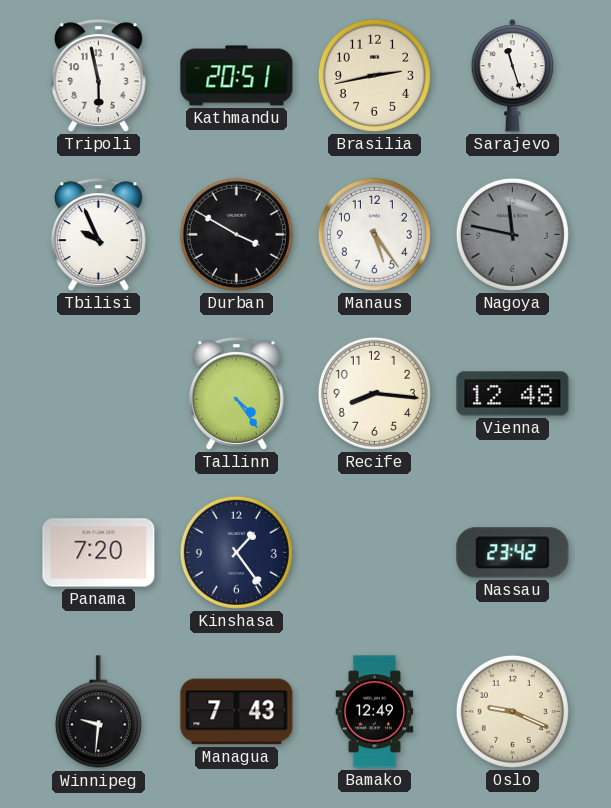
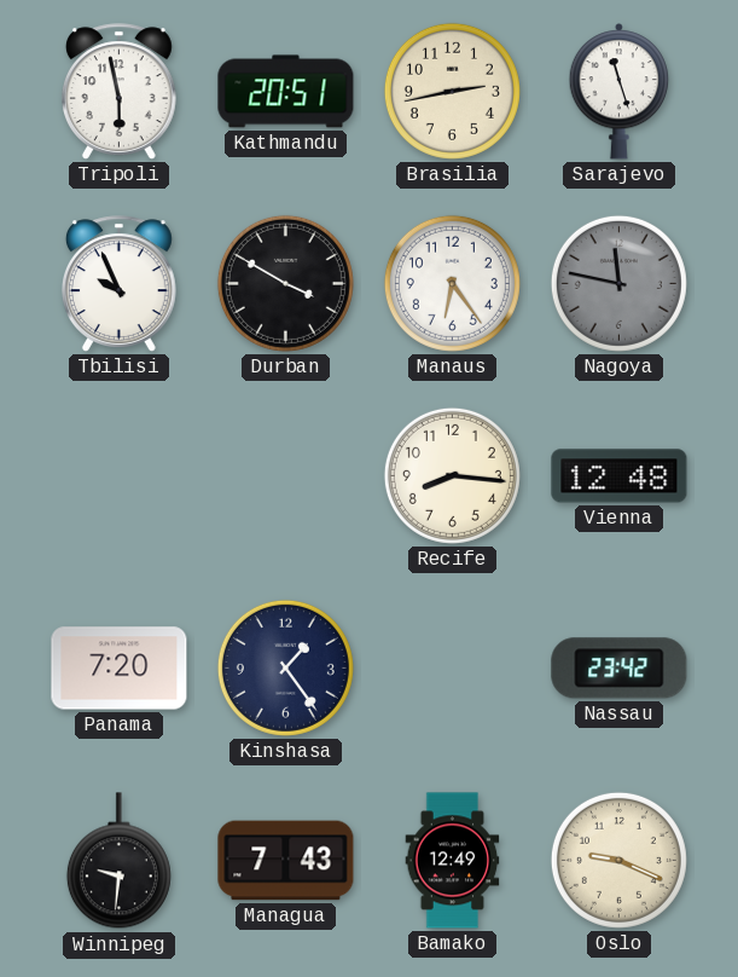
Manaus: 5:24 -> 6:24
Tallinn: 4:24 -> none
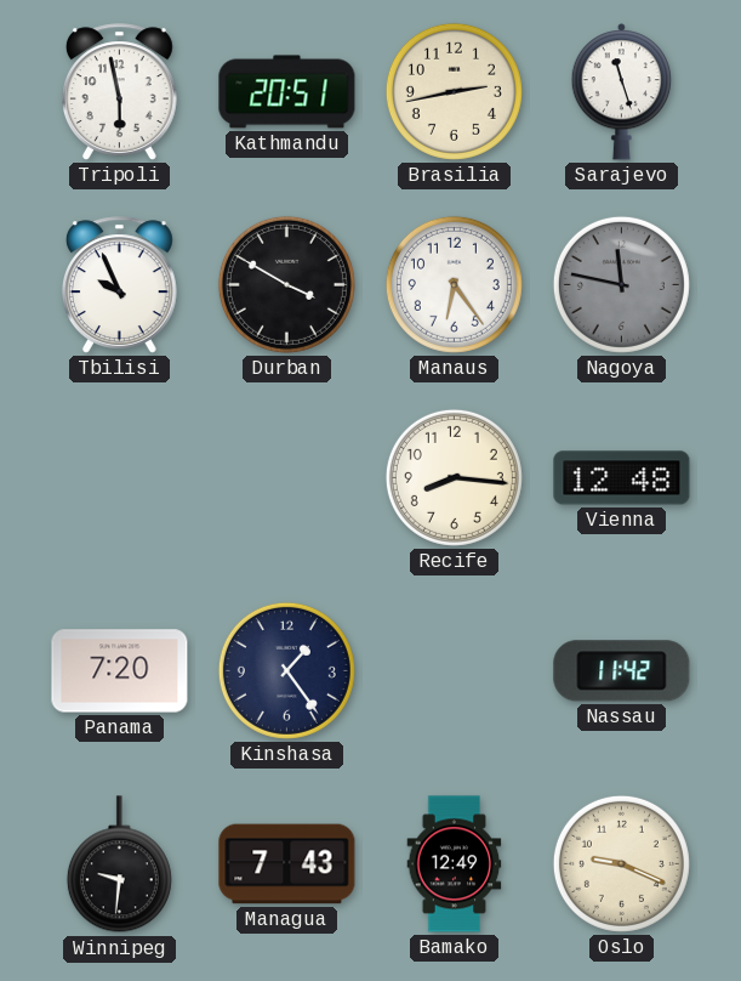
Nassau: 23:42 -> 11:42
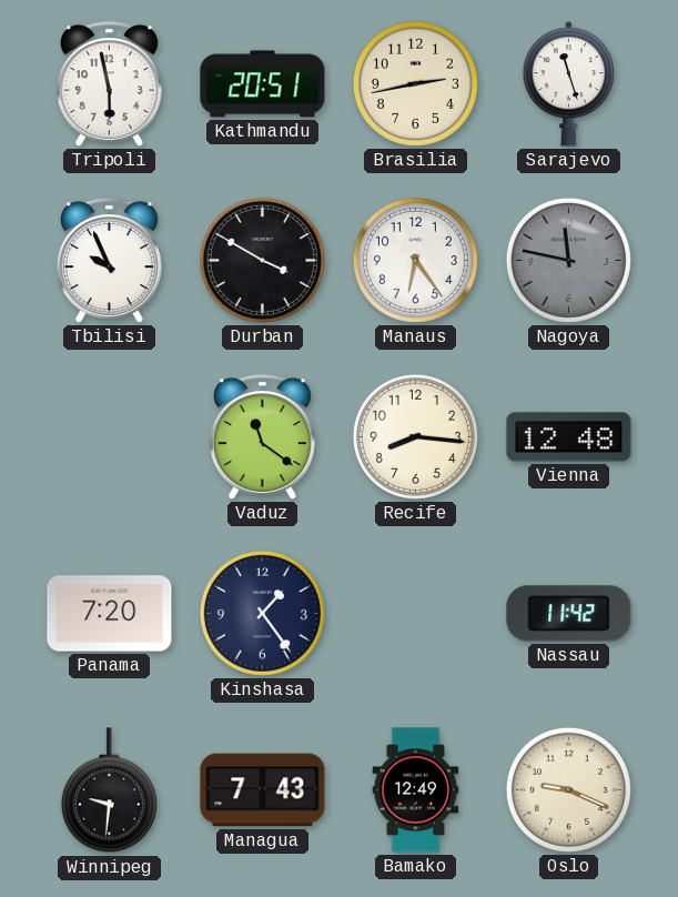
Vaduz: none -> 11:21
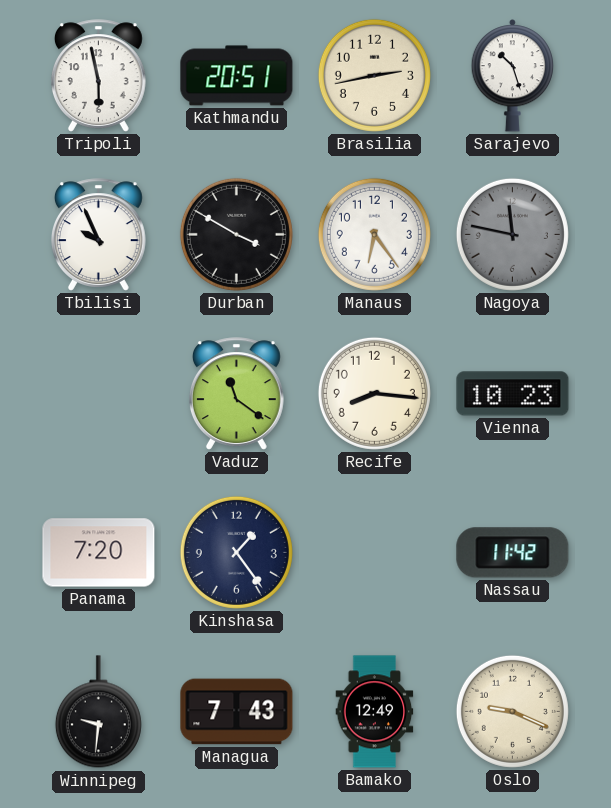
Sarajevo: 11:27 -> 10:27
Vienna: 12:48 -> 10:23
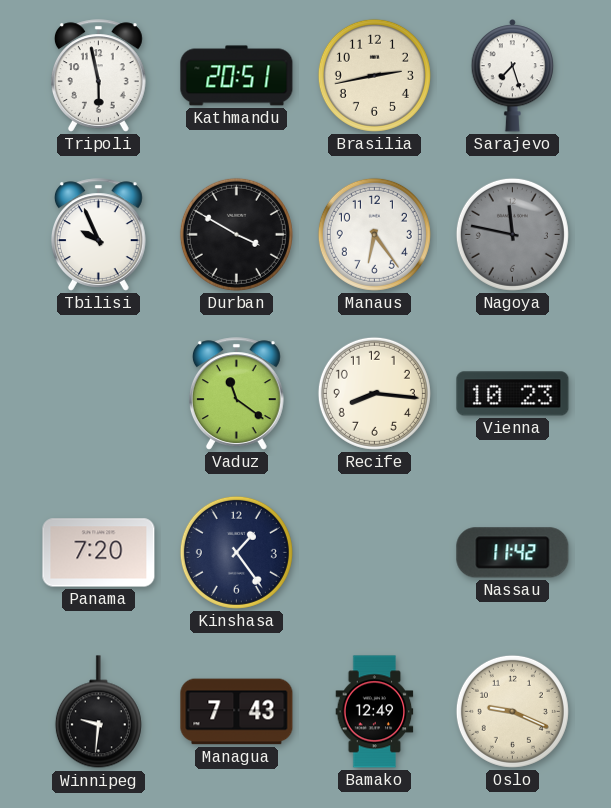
Sarajevo: 10:27 -> 7:27
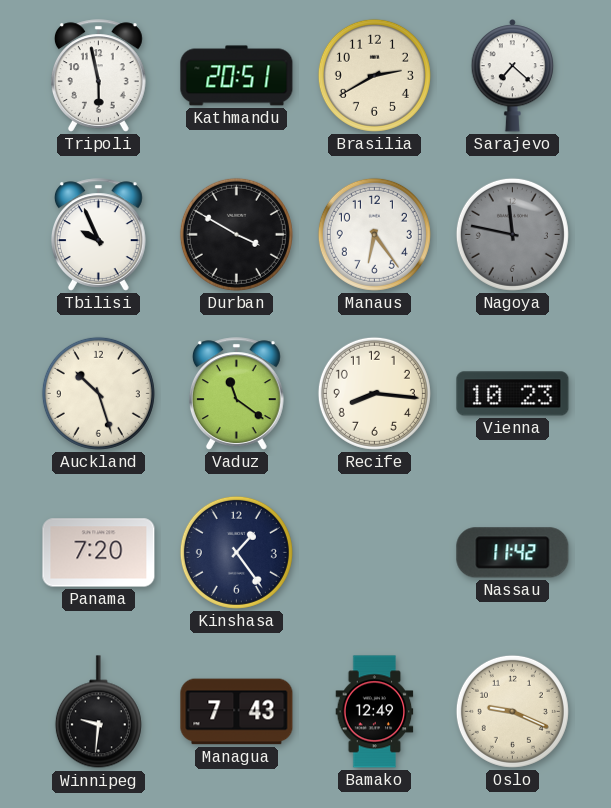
Brasilia: 2:43 -> 2:40
Sarajevo: 7:27 -> 7:22
Auckland: none -> 10:27
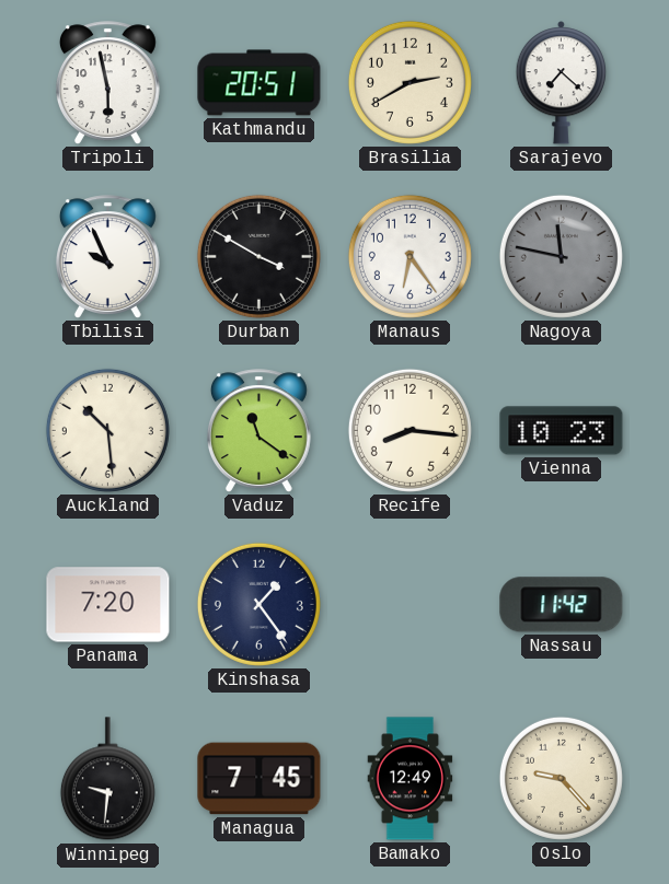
Auckland: 10:27 -> 10:29
Managua: 7:43 -> 7:45
Oslo: 9:19 -> 9:23
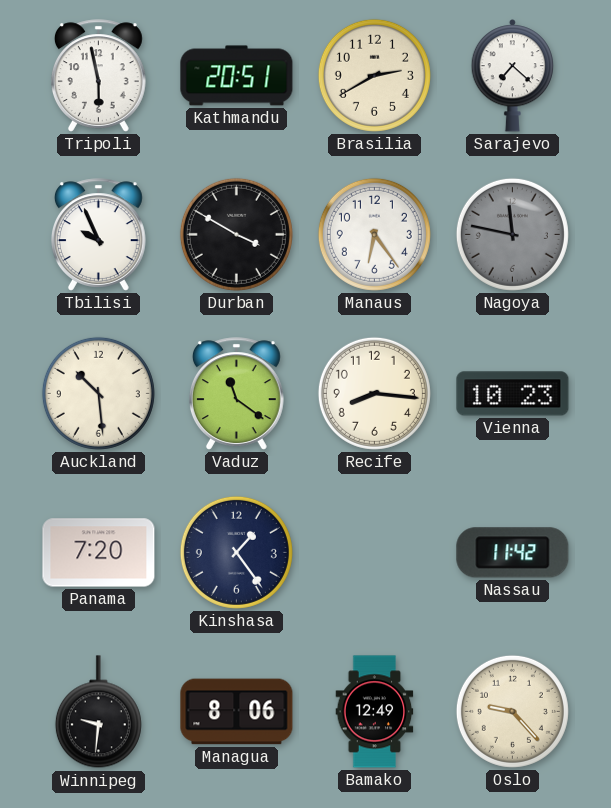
Managua: 7:45 -> 8:06
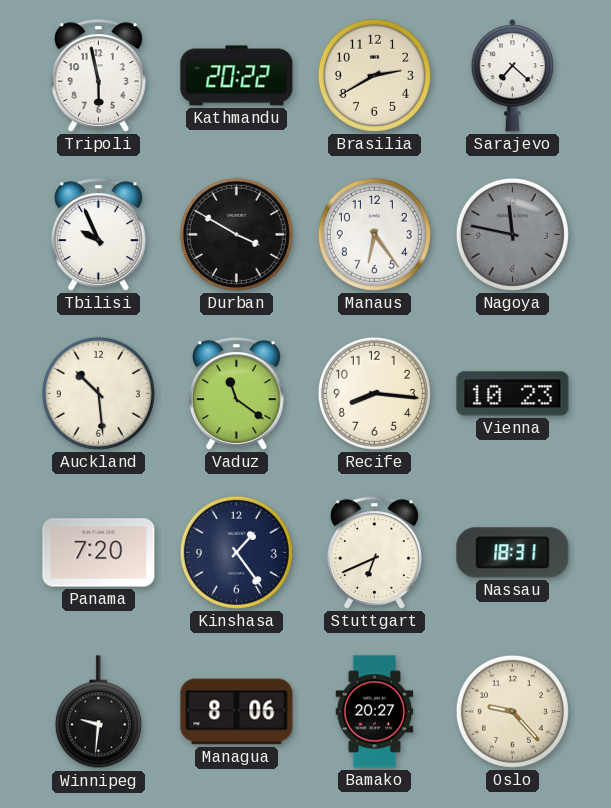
Kathmandu: 20:51 -> 20:22
Stuttgart: none -> 6:41
Nassau: 11:42 -> 18:31
Bamako: 12:49 -> 20:27
